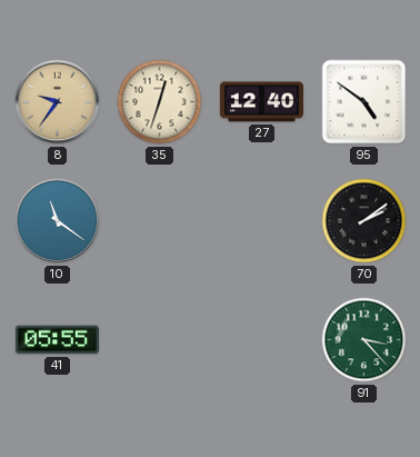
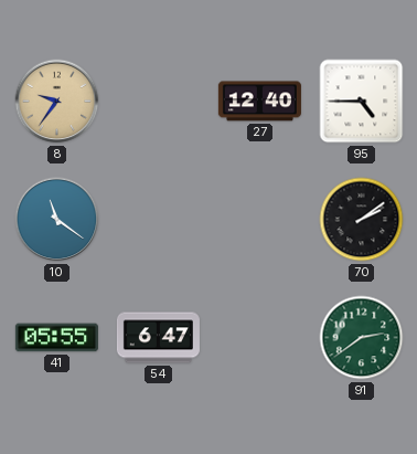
35: 12:33 -> none
95: 4:51 -> 4:45
54: none -> 6:47
91: 3:23 -> 2:39
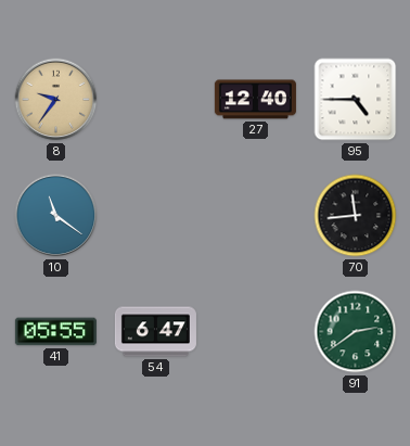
70: 2:09 -> 11:44
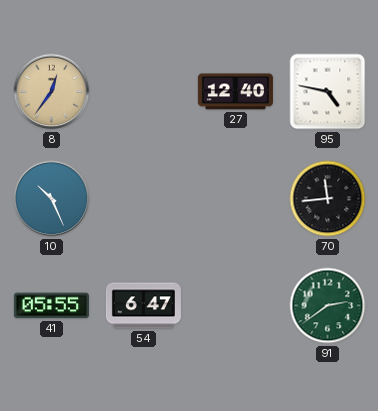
8: 9:36 -> 12:36
95: 4:45 -> 4:47
10: 11:21 -> 10:26
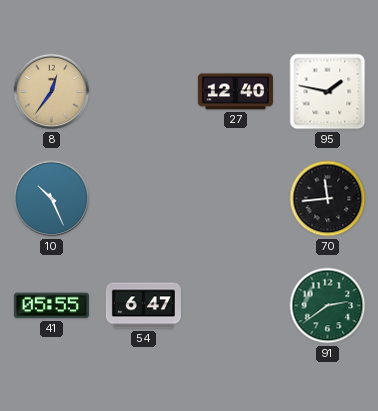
95: 4:47 -> 1:47
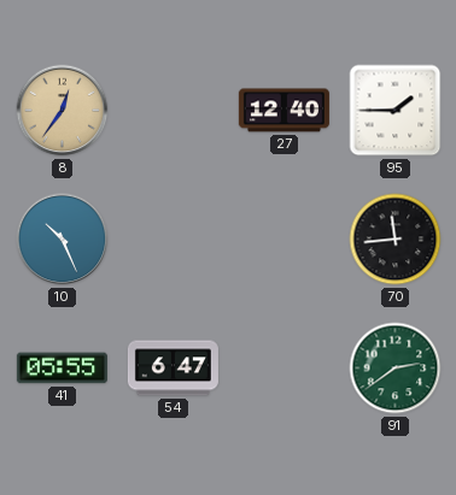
95: 1:47 -> 1:45
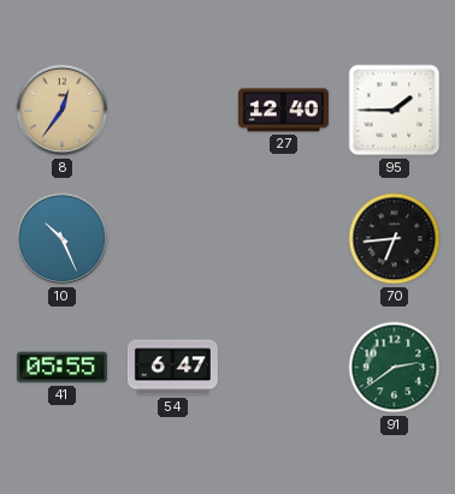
70: 11:44 -> 6:44
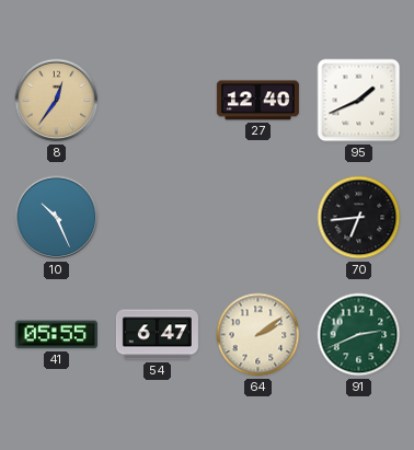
95: 1:45 -> 1:41
64: none -> 2:09
91: 2:39 -> 2:41
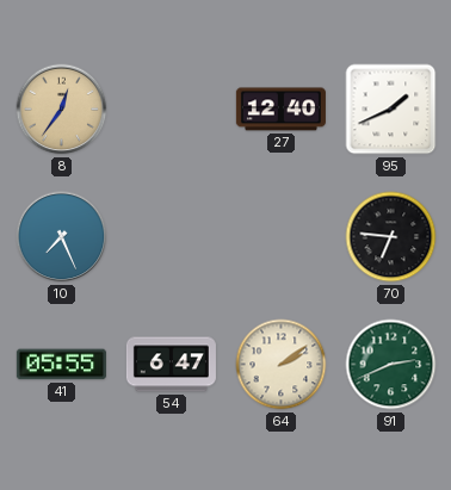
10: 10:26 -> 7:26
70: 6:44 -> 6:46
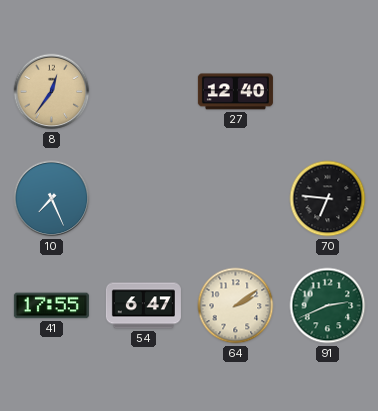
95: 1:41 -> none
41: 05:55 -> 17:55
